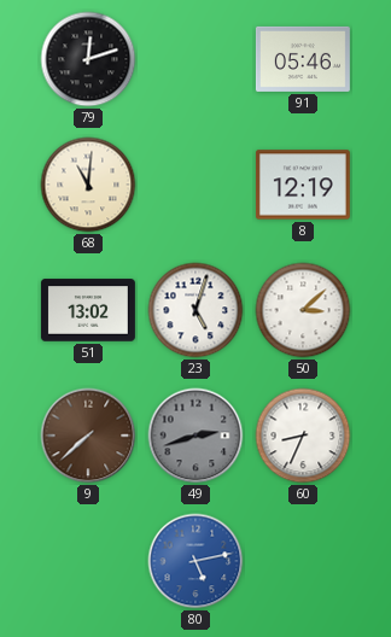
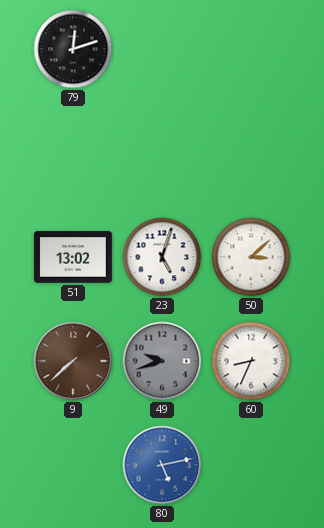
91: 05:46 -> none
68: 11:01 -> none
8: 12:19 -> none
49: 2:42 -> 9:42
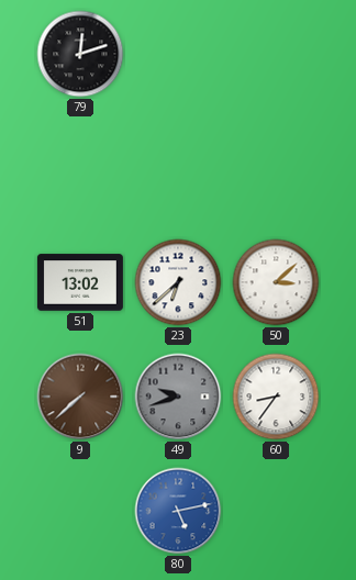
23: 5:03 -> 6:38
60: 8:34 -> 8:36
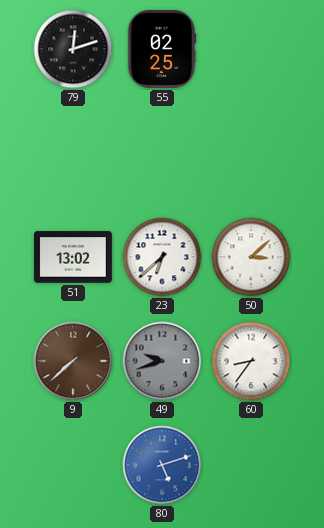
55: none -> 02:25
80: 5:13 -> 5:12
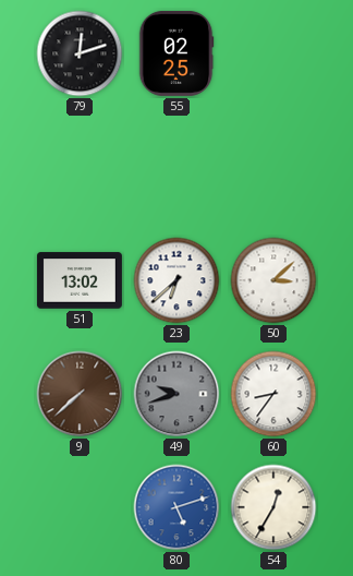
54: none -> 12:35
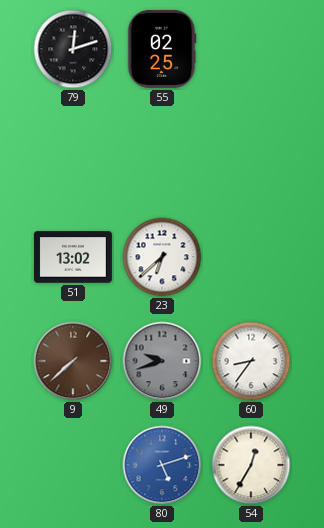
50: 3:08 -> none
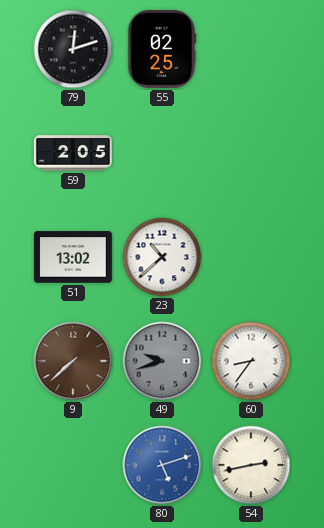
59: none -> 2:05
23: 6:38 -> 10:38
54: 12:35 -> 2:43
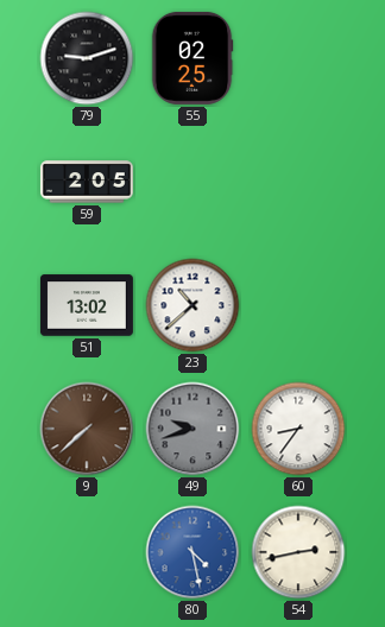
79: 12:12 -> 9:12
80: 5:12 -> 4:28
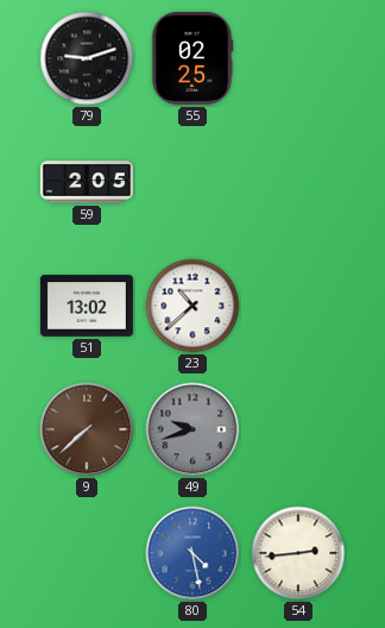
60: 8:36 -> none
54: 2:43 -> 2:44
